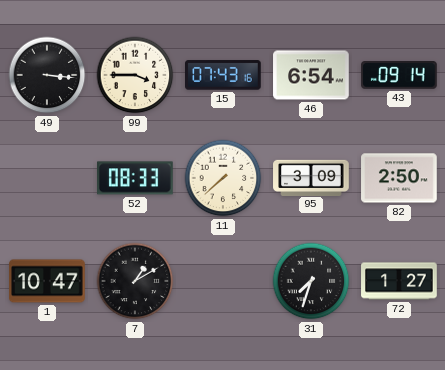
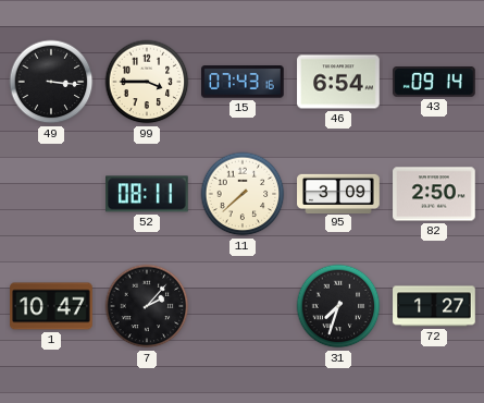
52: 08:33 -> 08:11
7: 1:10 -> 2:07
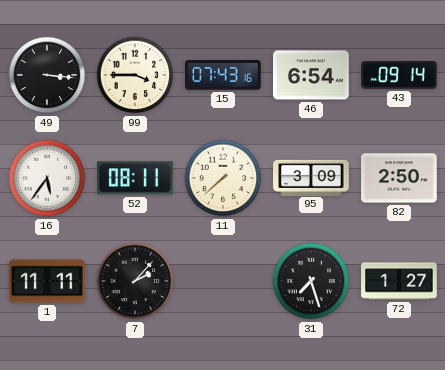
16: none -> 5:36
1: 10:47 -> 11:11
31: 7:33 -> 7:27
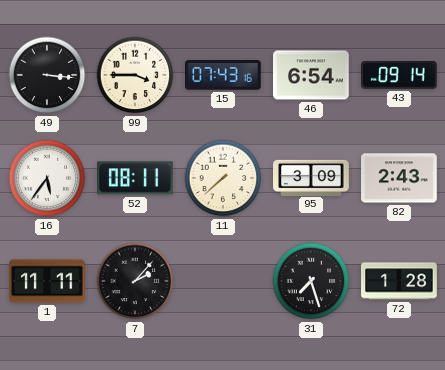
82: 2:50 -> 2:43
72: 1:27 -> 1:28
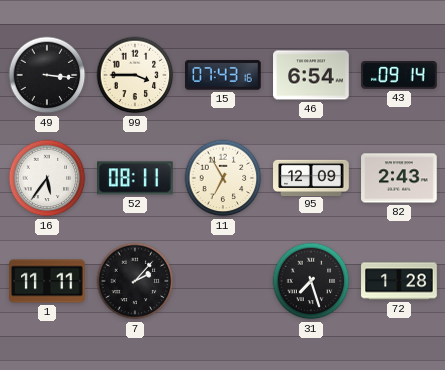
11: 7:38 -> 6:55
95: 3:09 -> 12:09
